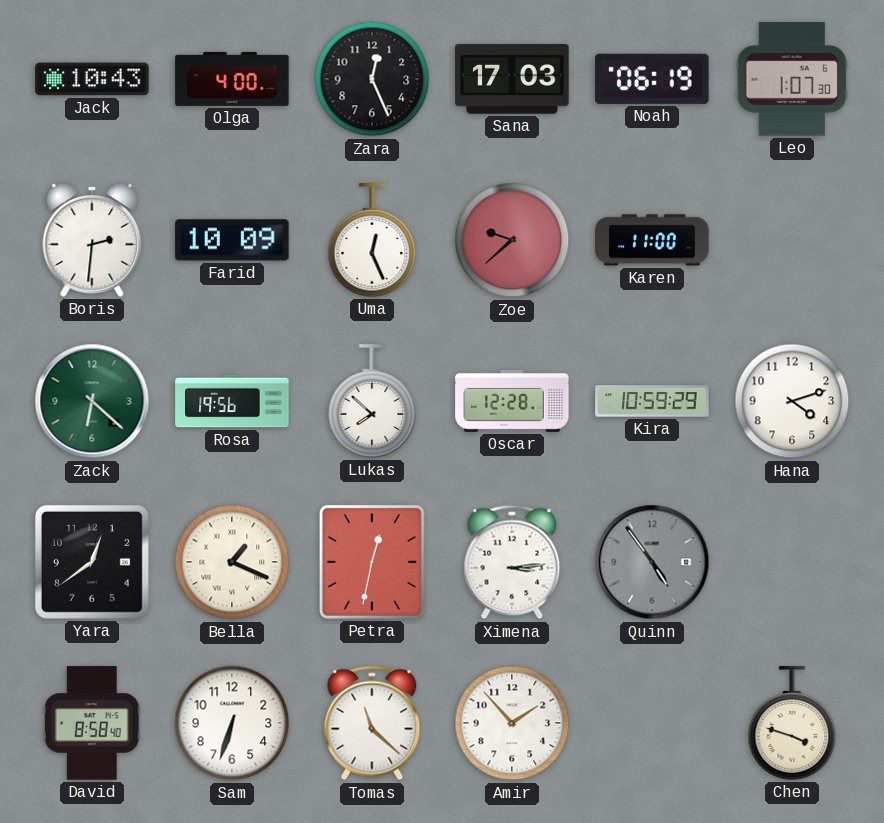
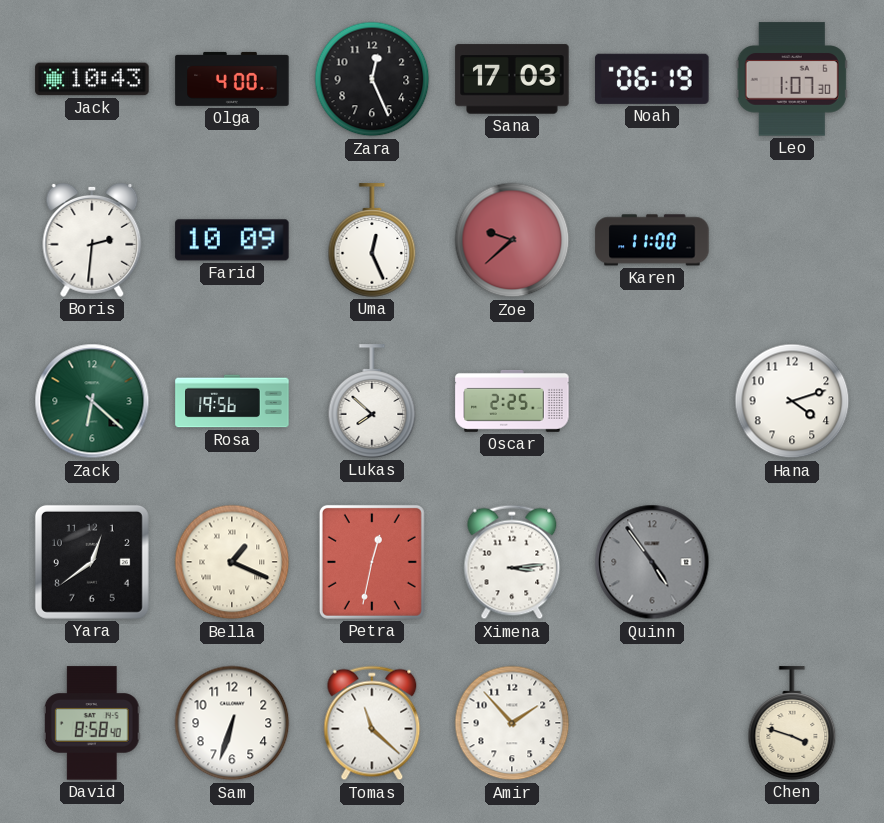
Oscar: 12:28 -> 2:25
Kira: 10:59 -> none
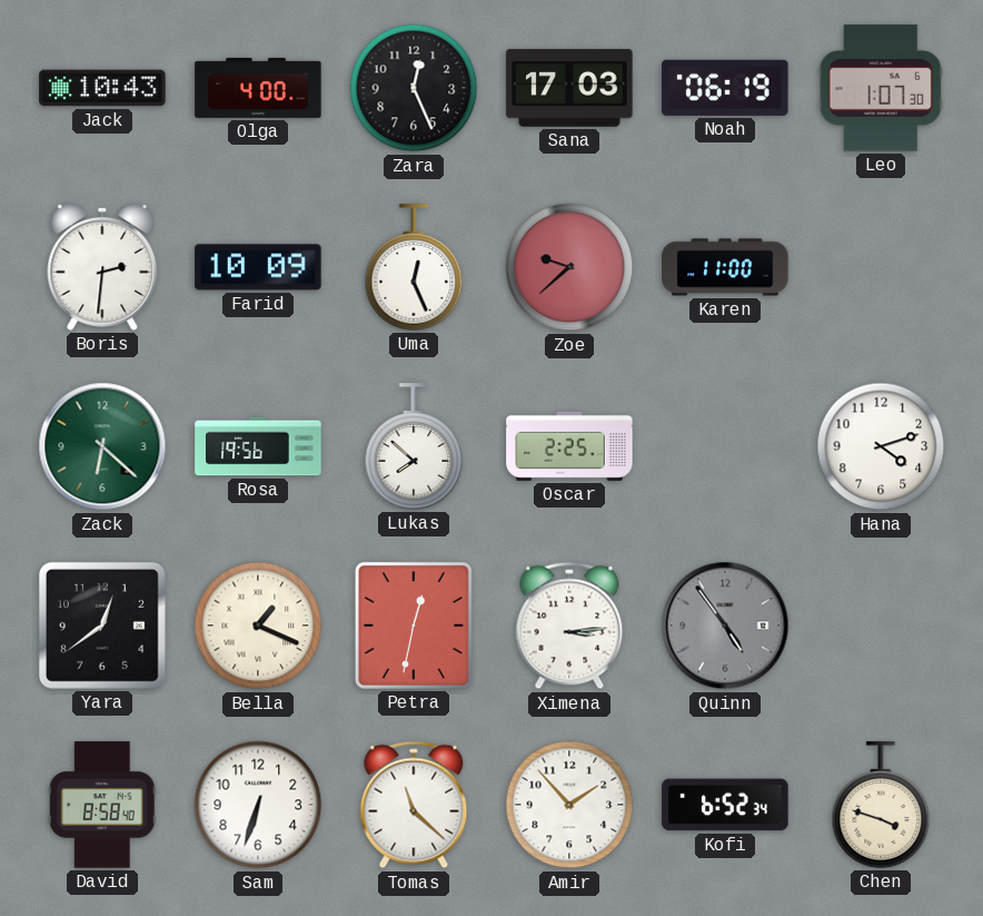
Kofi: none -> 6:52
